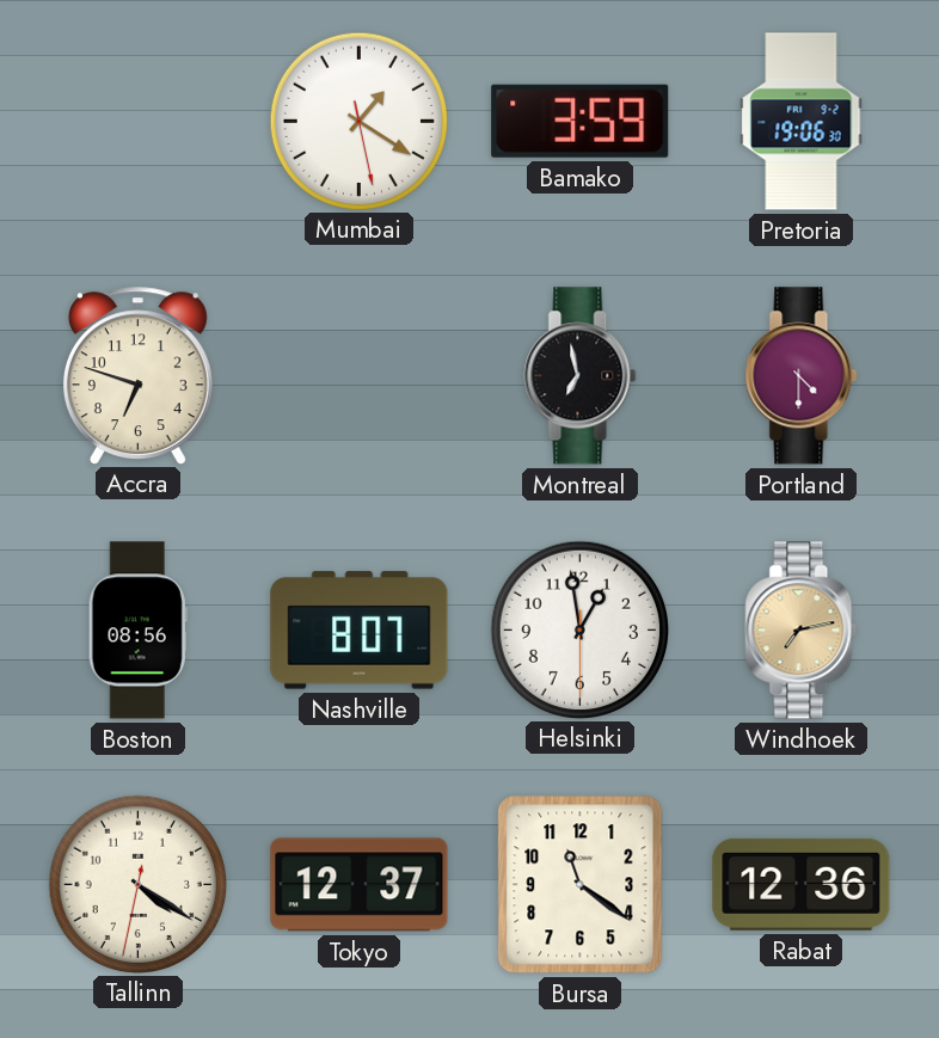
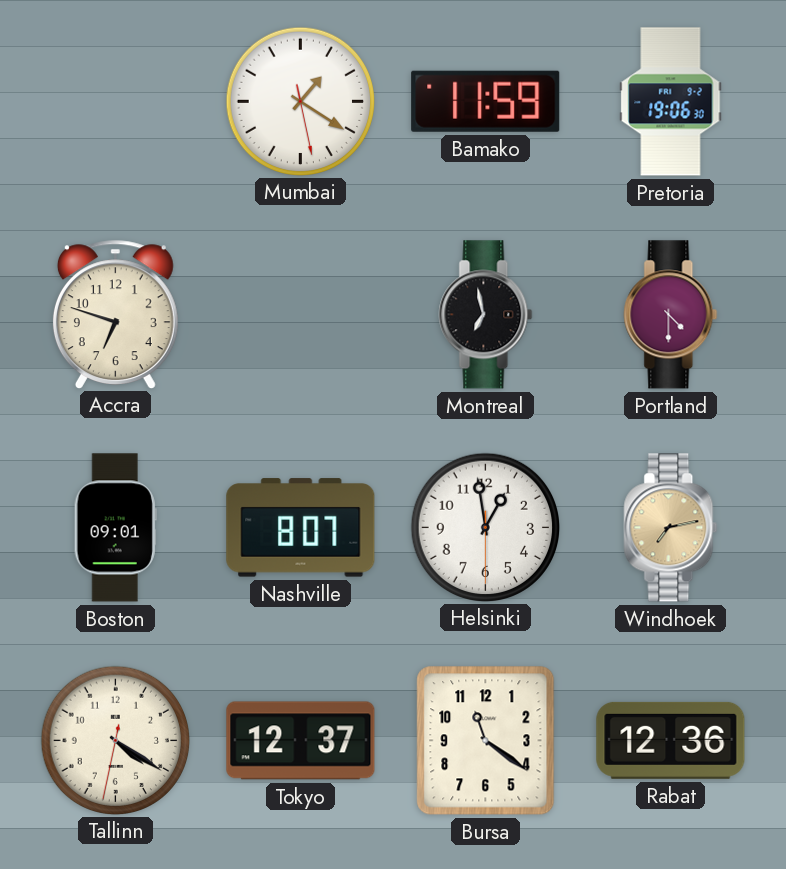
Bamako: 3:59 -> 11:59
Boston: 08:56 -> 09:01
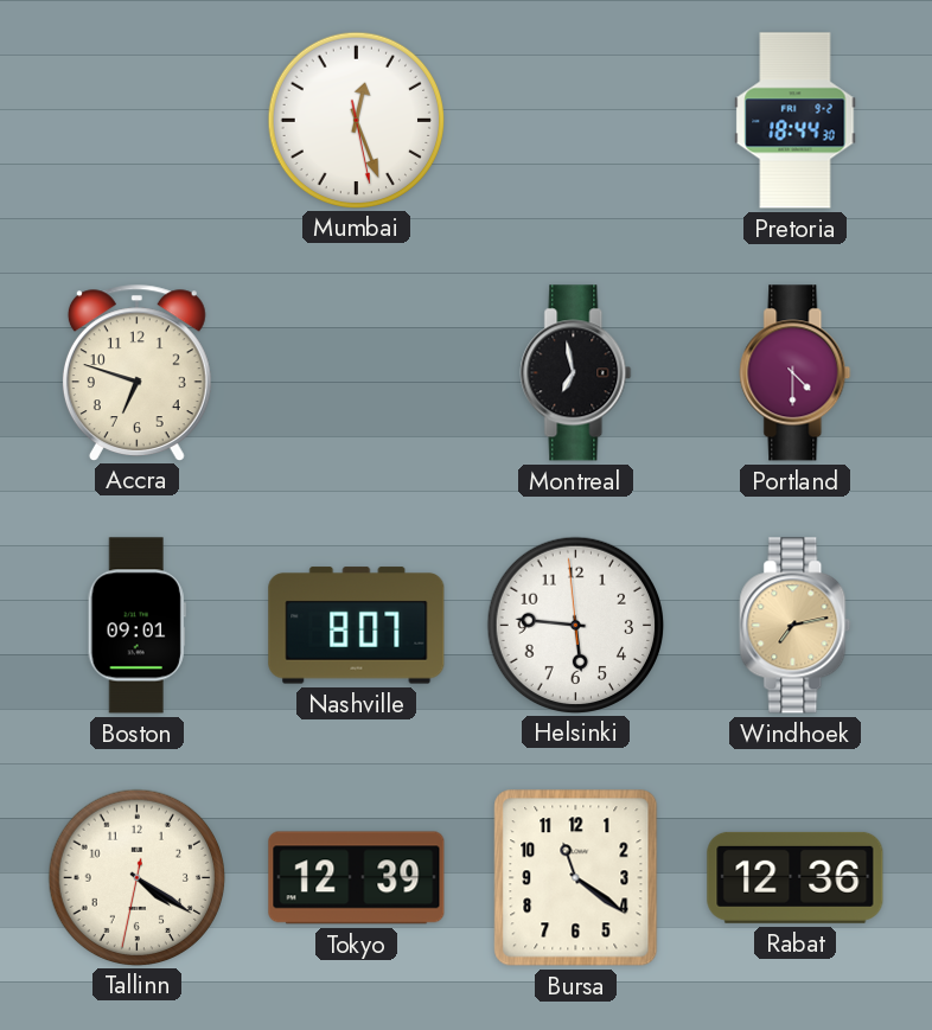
Mumbai: 1:20 -> 12:26
Bamako: 11:59 -> none
Pretoria: 19:06 -> 18:44
Helsinki: 12:58 -> 5:45
Tokyo: 12:37 -> 12:39
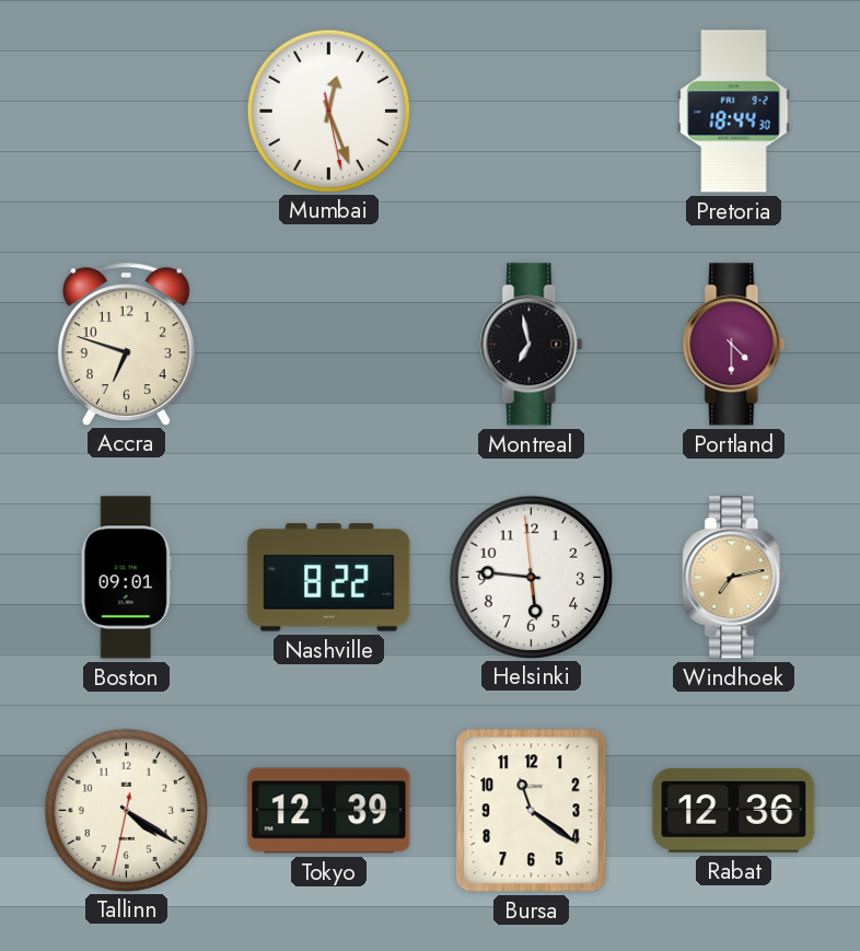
Nashville: 8:07 -> 8:22
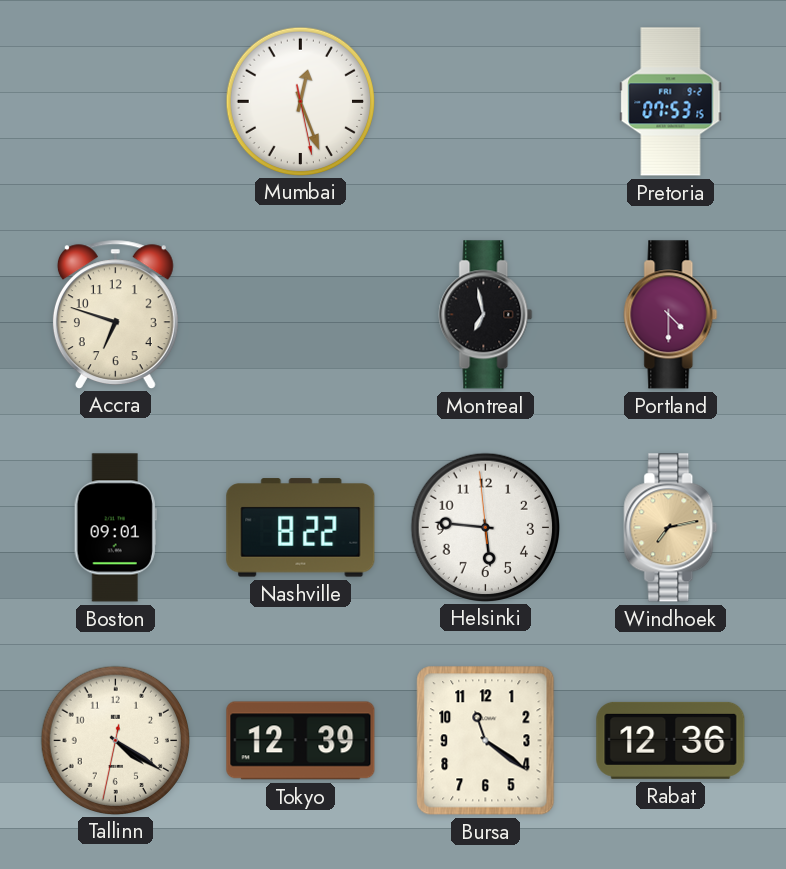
Pretoria: 18:44 -> 07:53
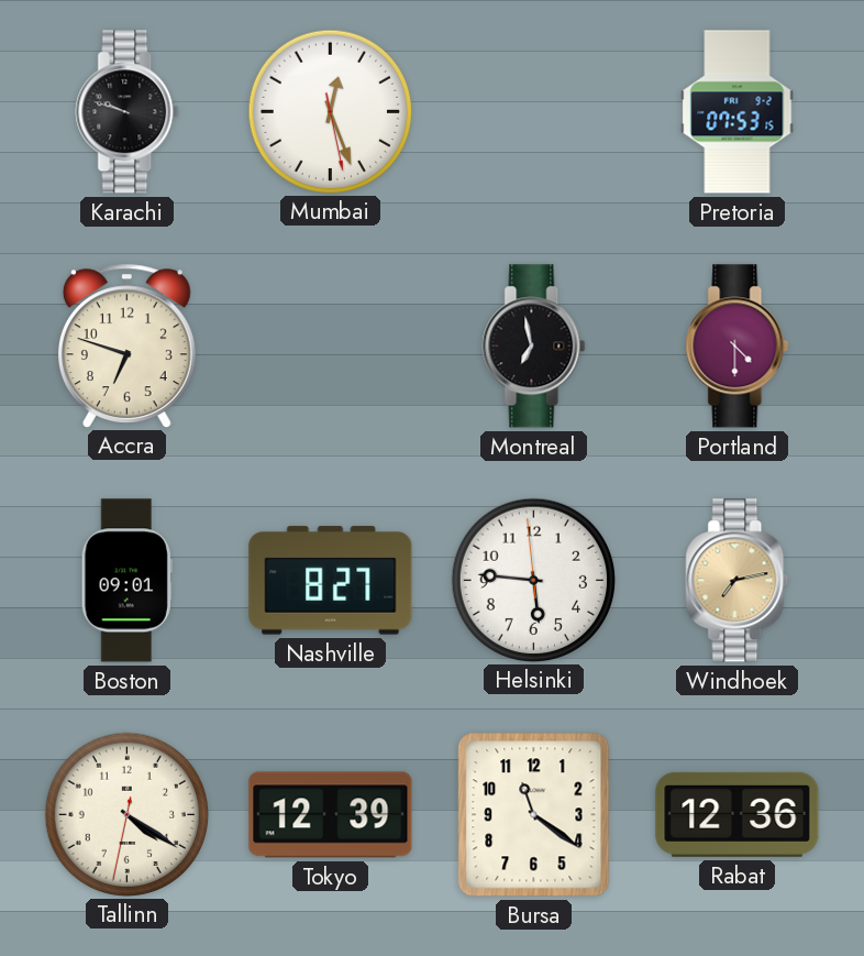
Karachi: none -> 9:48
Nashville: 8:22 -> 8:27
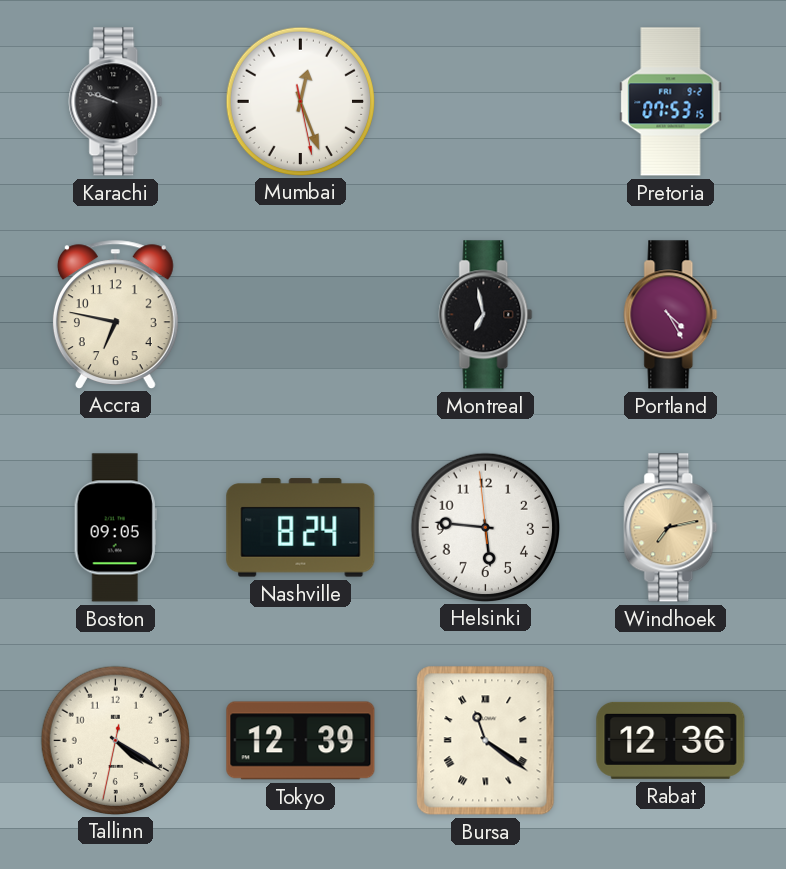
Accra: 6:48 -> 6:47
Portland: 4:30 -> 4:25
Boston: 09:01 -> 09:05
Nashville: 8:27 -> 8:24
Bursa numerals: Arabic -> Roman
